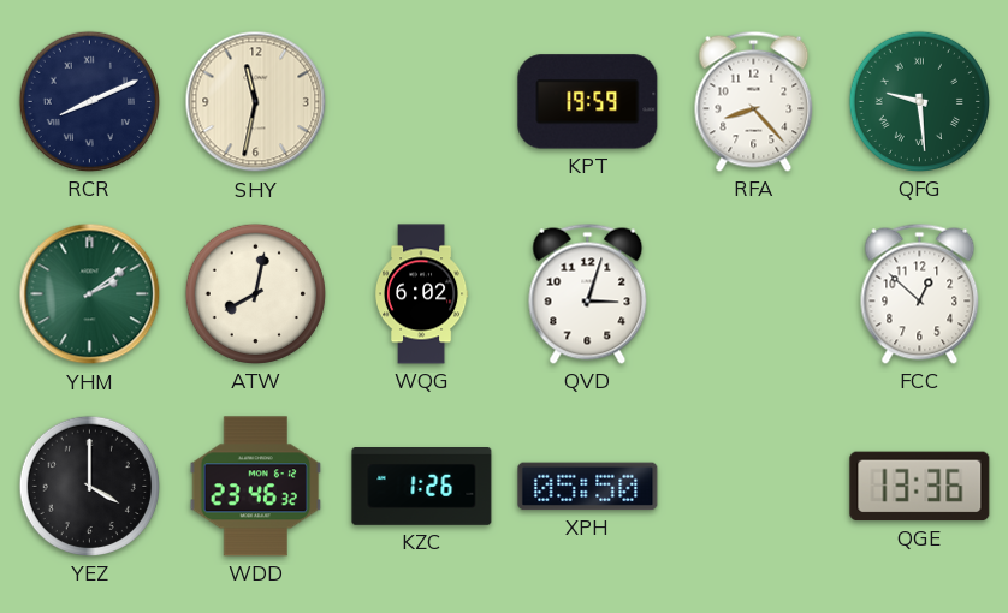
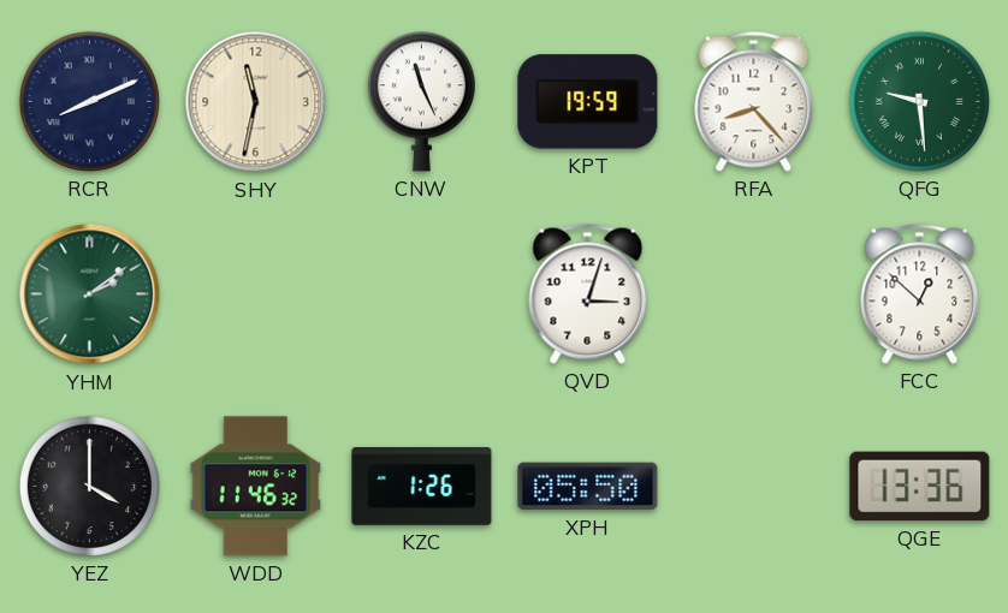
CNW: none -> 11:26
ATW: 8:02 -> none
WQG: 6:02 -> none
WDD: 23:46 -> 11:46
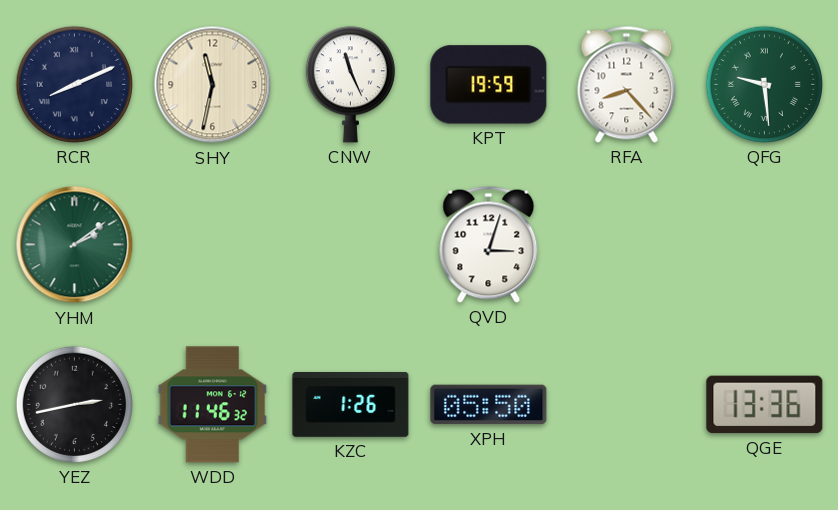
FCC: 12:52 -> none
YEZ: 4:00 -> 2:43
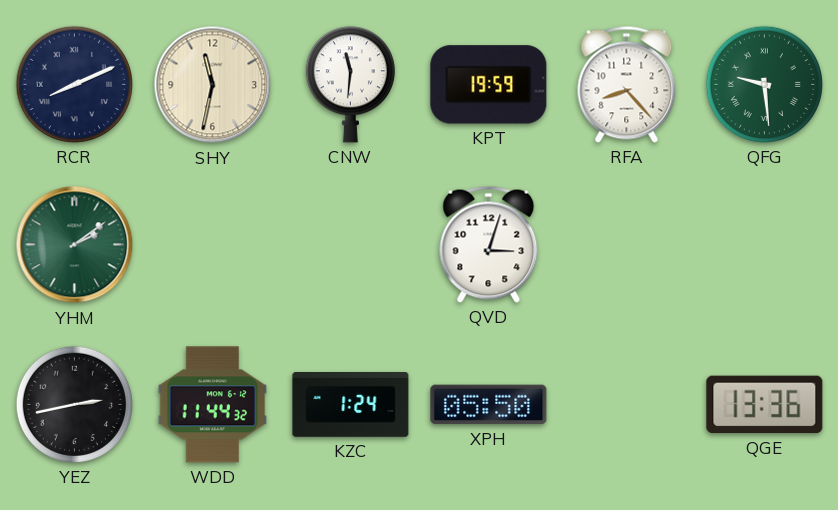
CNW: 11:26 -> 11:31
WDD: 11:46 -> 11:44
KZC: 1:26 -> 1:24
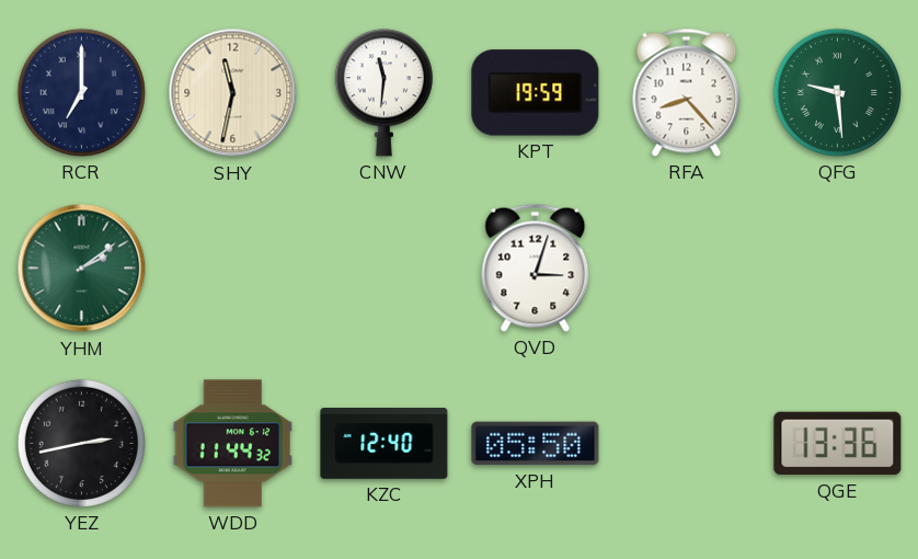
RCR: 8:11 -> 7:00
KZC: 1:24 -> 12:40
